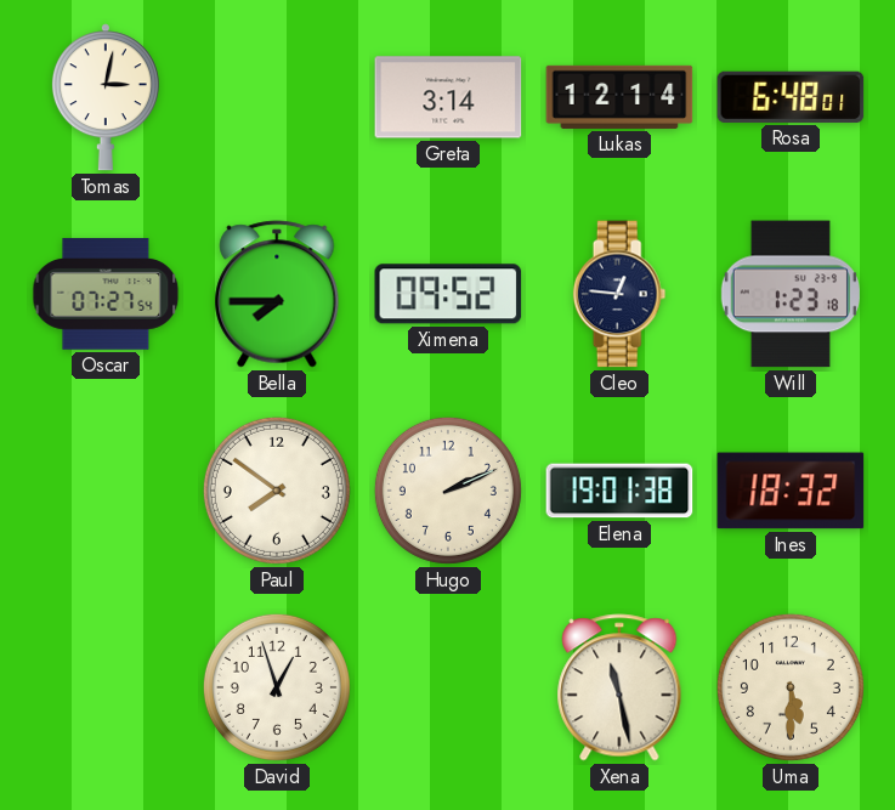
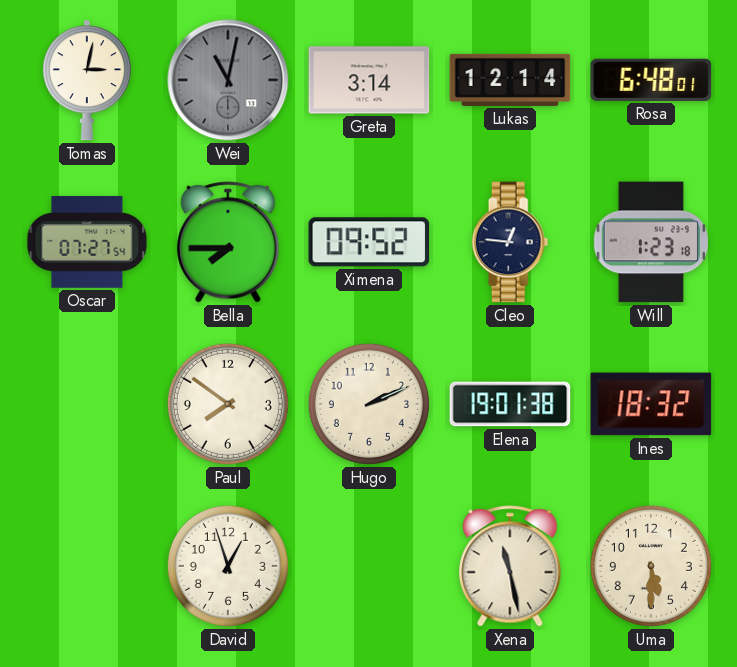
Wei: none -> 11:02
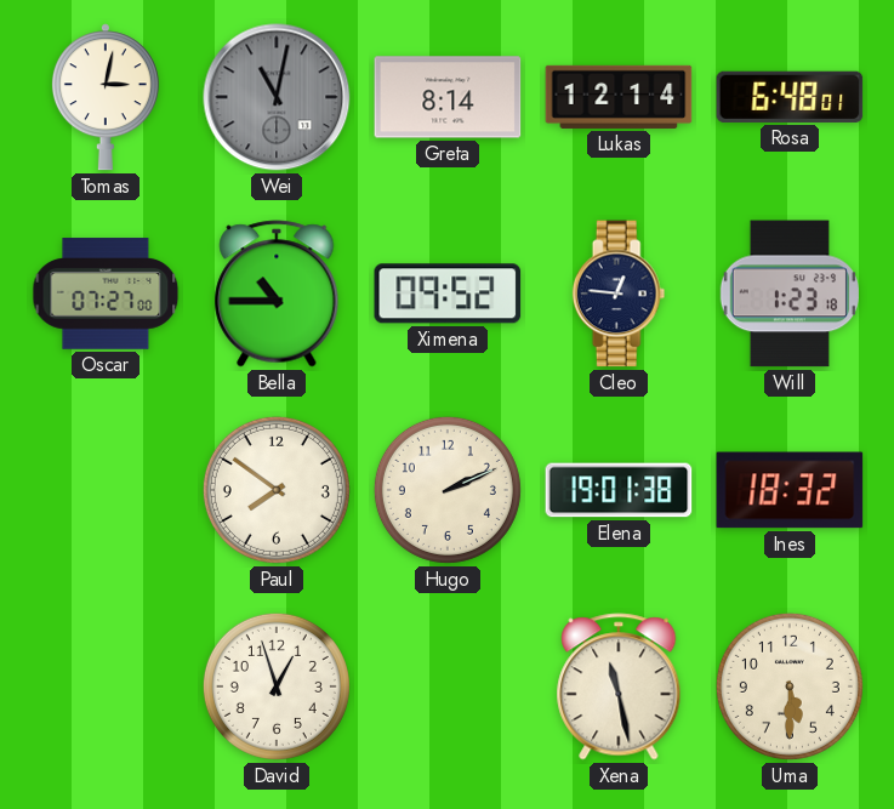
Greta: 3:14 -> 8:14
Oscar: 07:27:54 -> 07:27:00
Bella: 7:45 -> 10:45
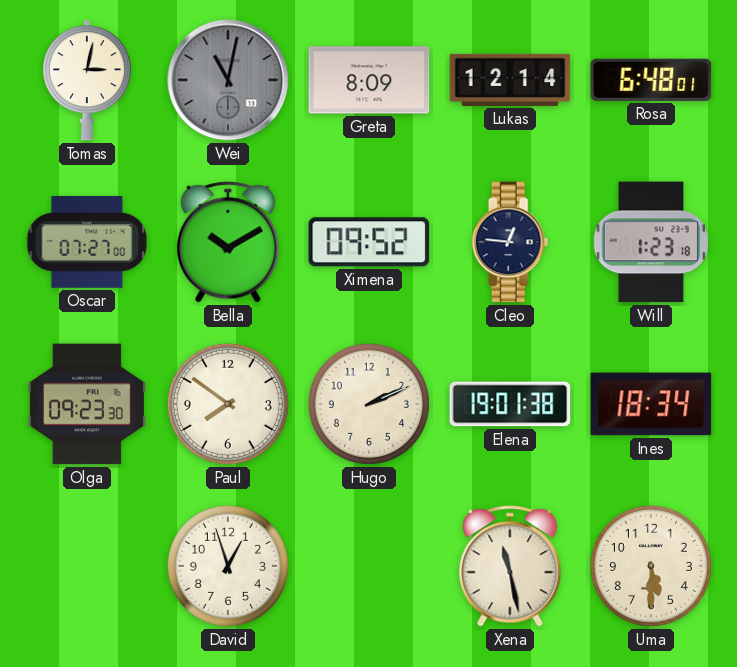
Greta: 8:14 -> 8:09
Bella: 10:45 -> 10:10
Olga: none -> 09:23
Ines: 18:32 -> 18:34
